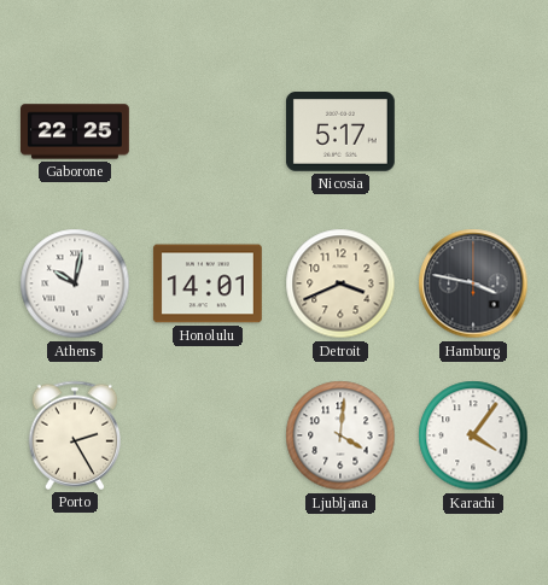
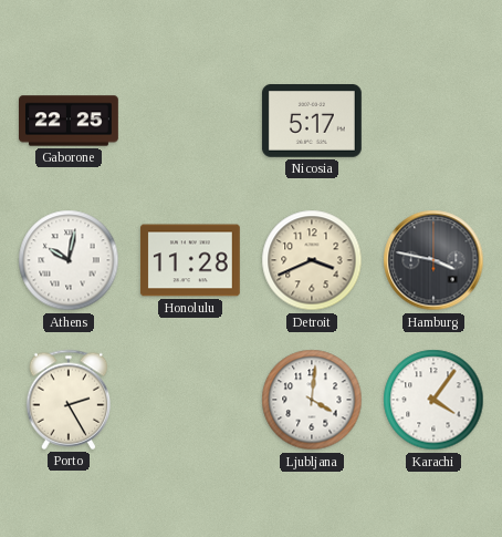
Honolulu: 14:01 -> 11:28
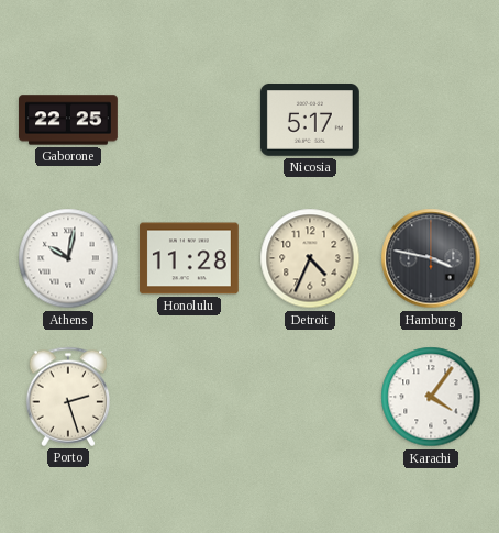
Detroit: 3:41 -> 4:34
Porto: 2:25 -> 2:27
Ljubljana: 4:01 -> none
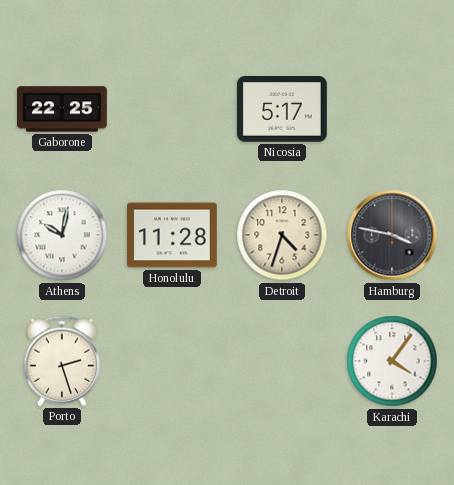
Detroit: 4:34 -> 4:33
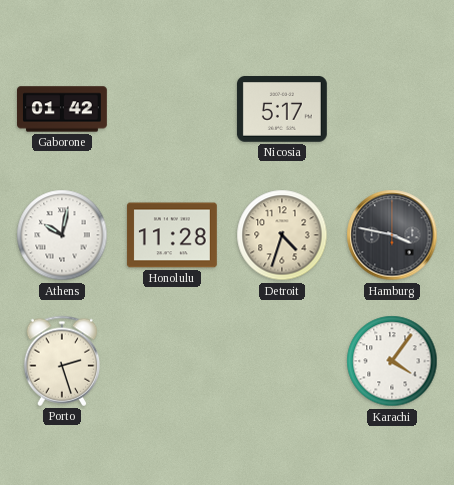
Gaborone: 22:25 -> 01:42
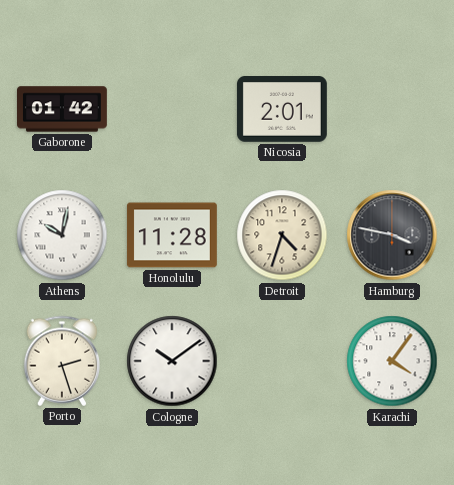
Nicosia: 5:17 -> 2:01
Cologne: none -> 10:09
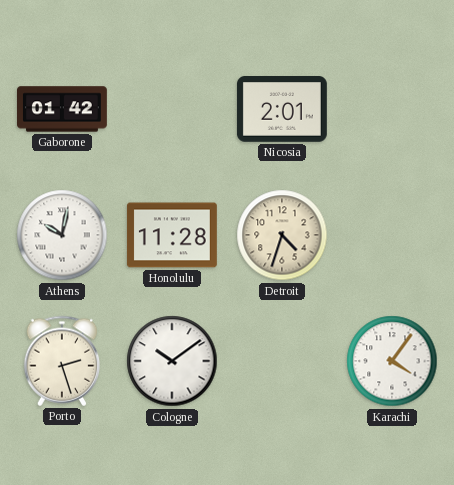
Hamburg: 3:47 -> none
